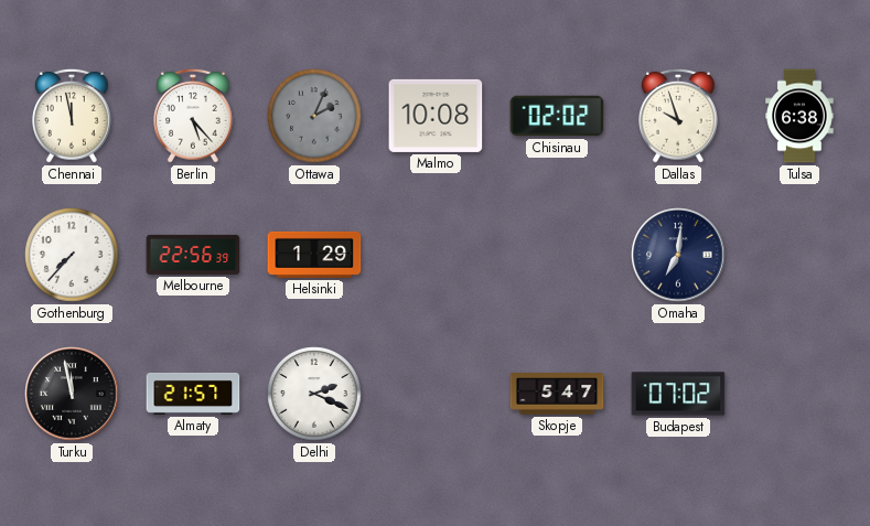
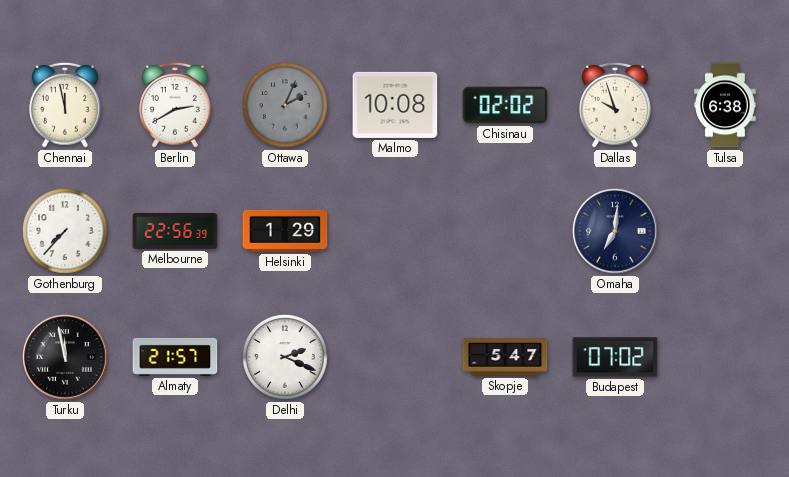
Berlin: 5:23 -> 2:40
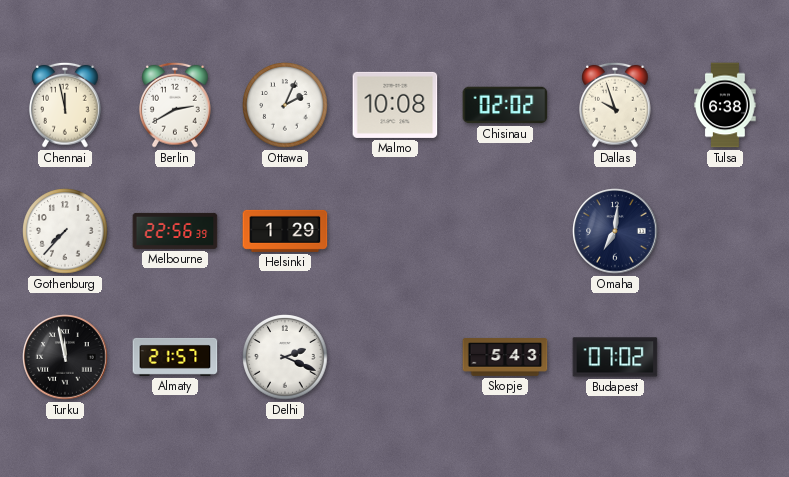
Ottawa dial: grey -> white
Skopje: 5:47 -> 5:43
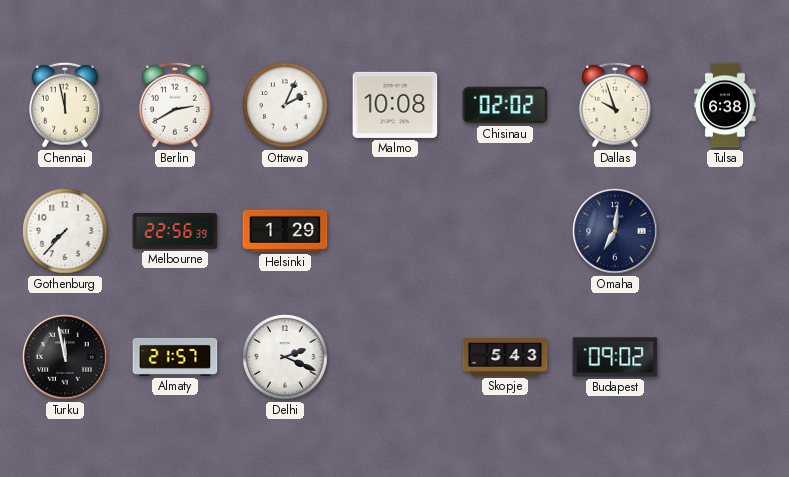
Budapest: 07:02 -> 09:02
